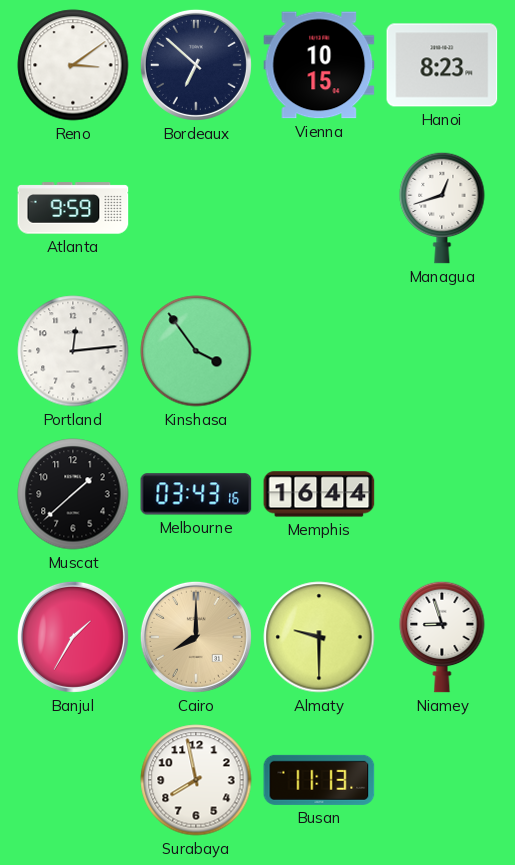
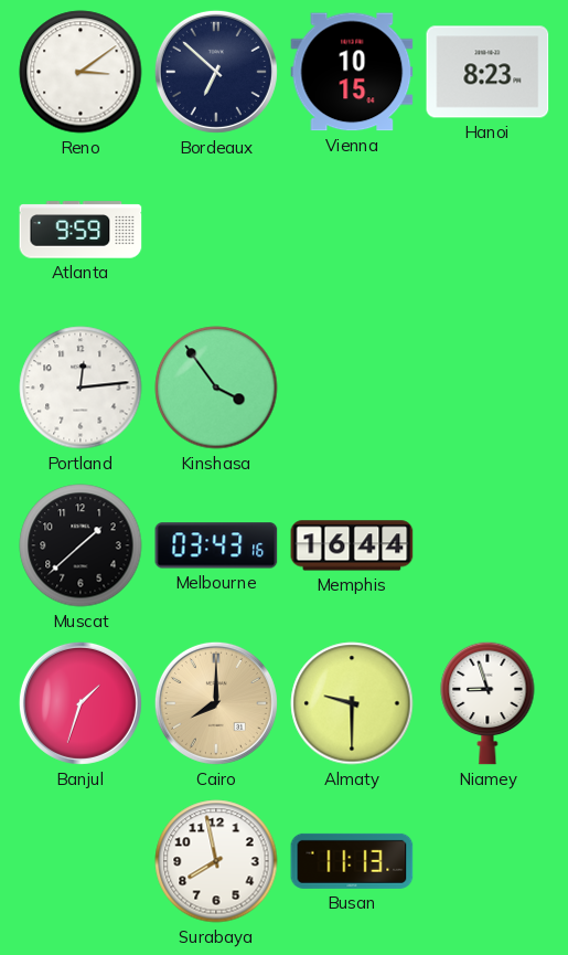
Managua: 12:42 -> none
Banjul: 1:35 -> 1:33
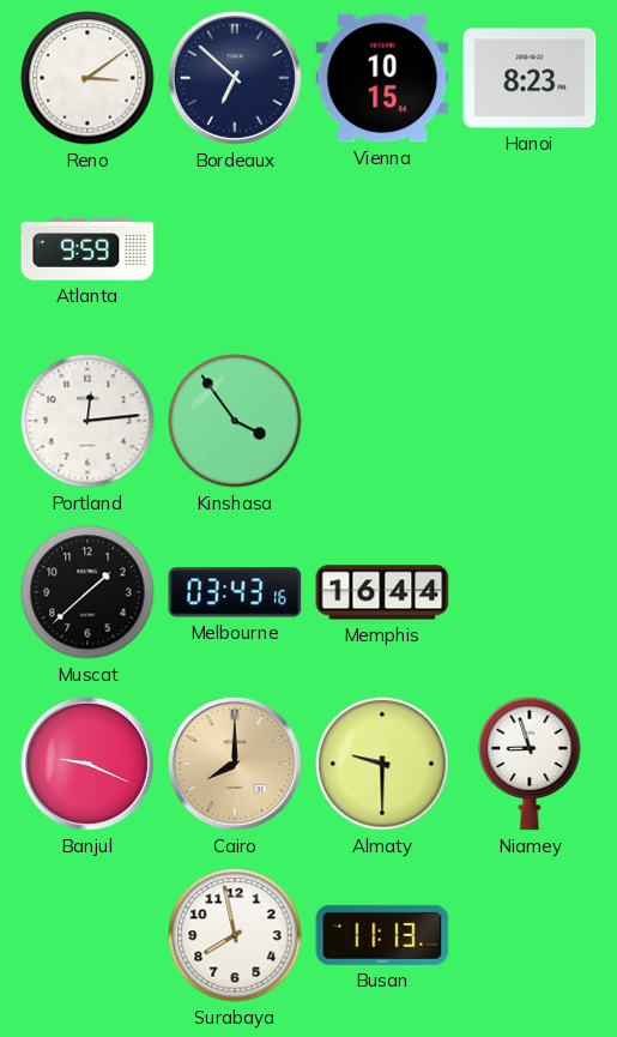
Banjul: 1:33 -> 9:19
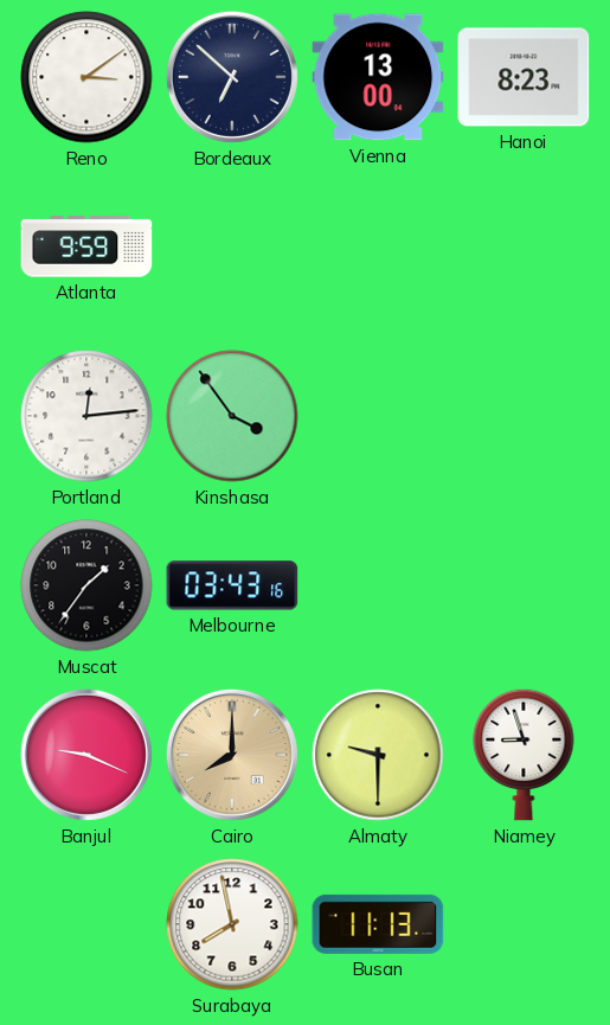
Vienna: 10:15 -> 13:00
Muscat: 1:38 -> 1:36
Memphis: 16:44 -> none
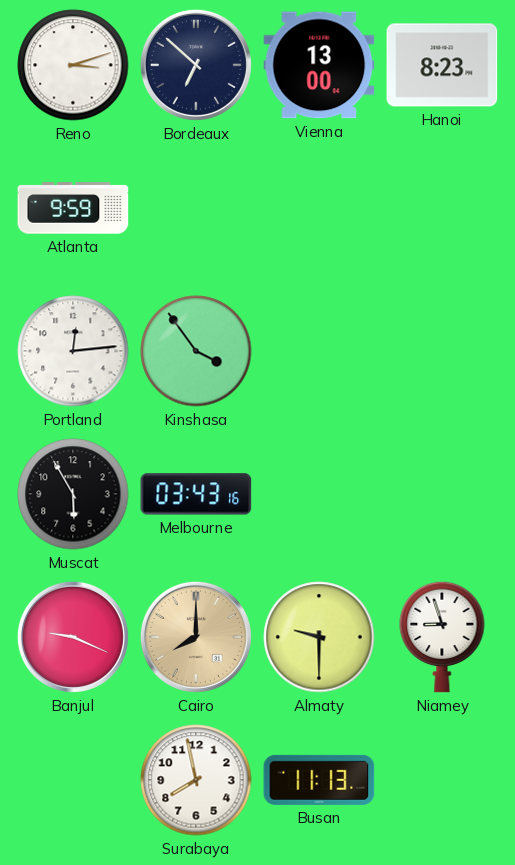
Reno: 3:09 -> 3:12
Muscat: 1:36 -> 5:55
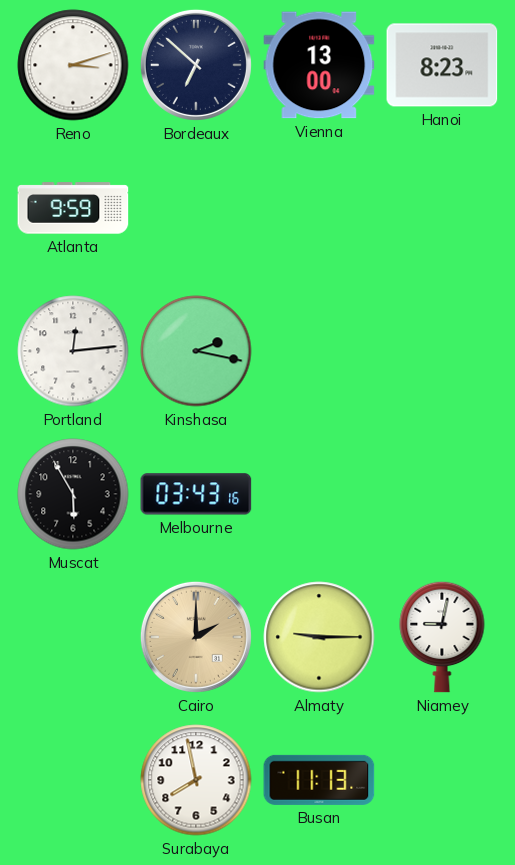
Kinshasa: 3:54 -> 2:17
Banjul: 9:19 -> none
Cairo: 8:00 -> 2:00
Almaty: 9:30 -> 9:15
Niamey: 8:57 -> 9:02
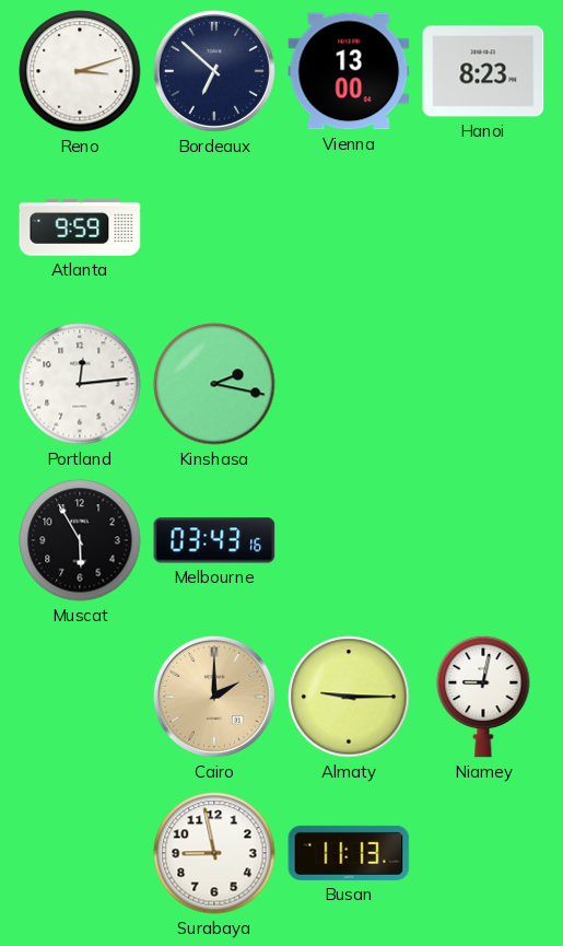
Surabaya: 7:58 -> 8:58
